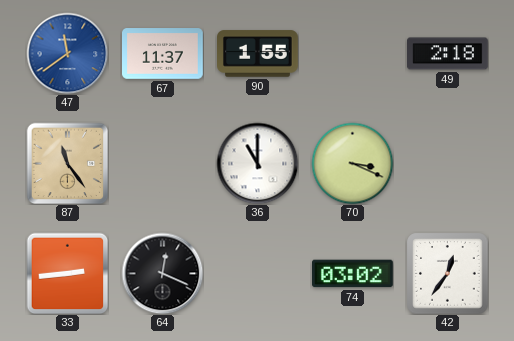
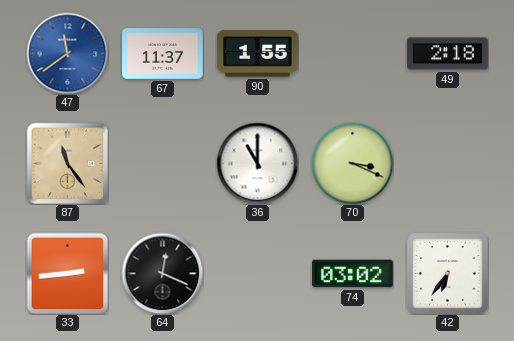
42: 12:36 -> 6:36
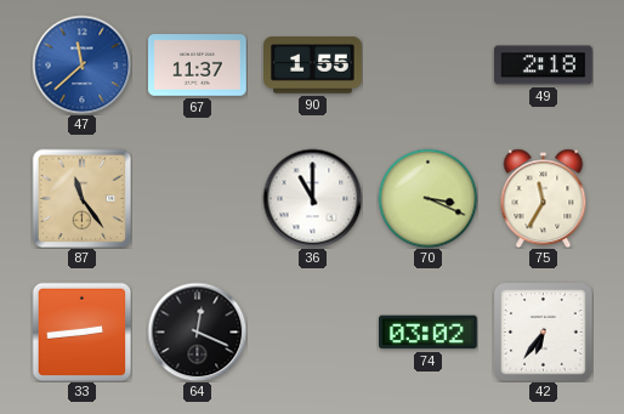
47: 11:39 -> 11:38
75: none -> 11:35
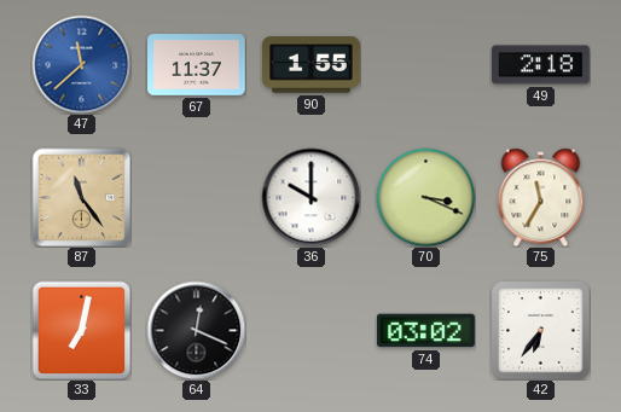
36: 11:00 -> 10:00
33: 2:44 -> 7:02
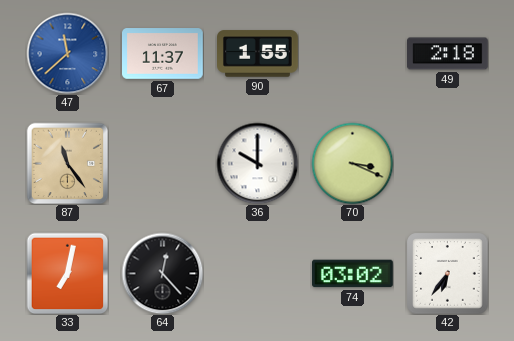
75: 11:35 -> none
64: 12:19 -> 12:23
